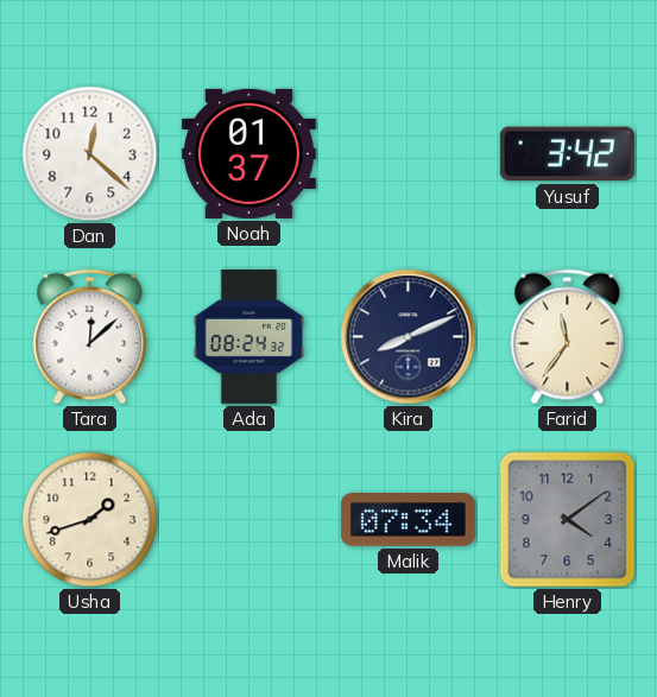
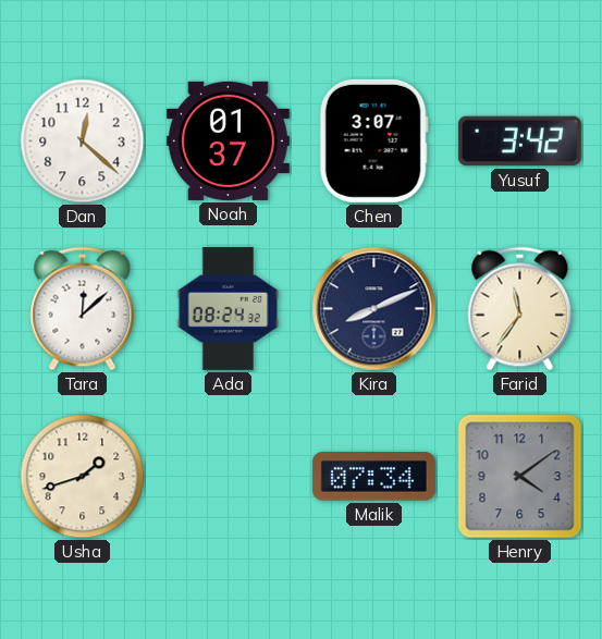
Chen: none -> 3:07
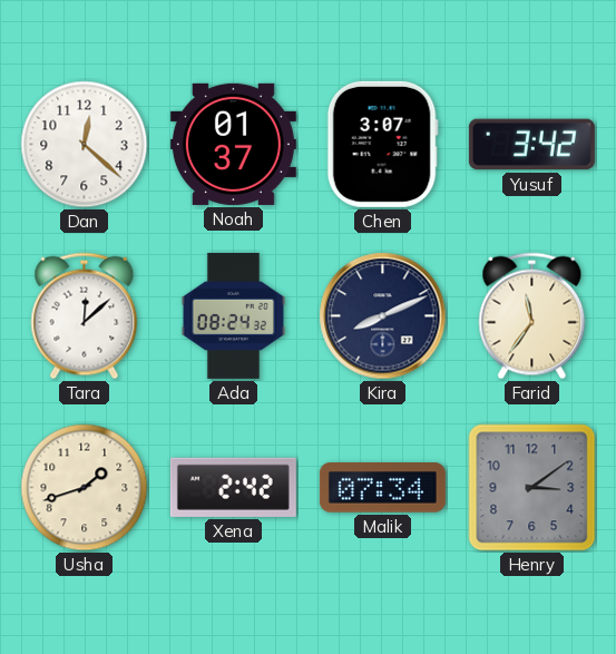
Xena: none -> 2:42
Henry: 4:09 -> 3:09
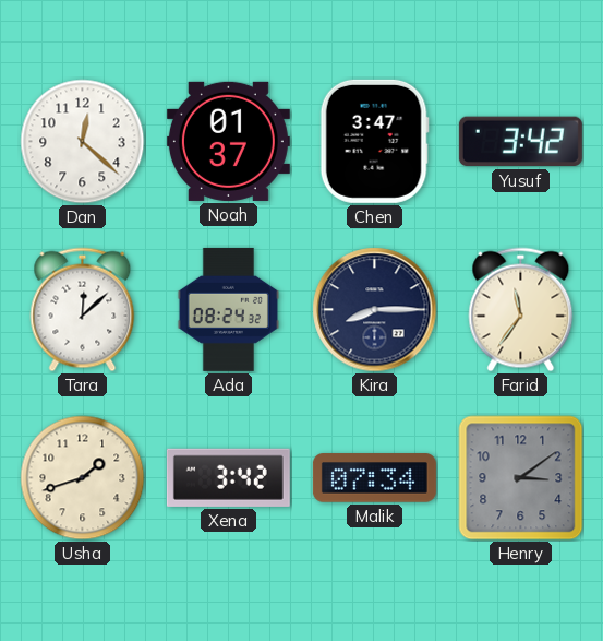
Chen: 3:07 -> 3:47
Kira: 8:11 -> 8:15
Xena: 2:42 -> 3:42
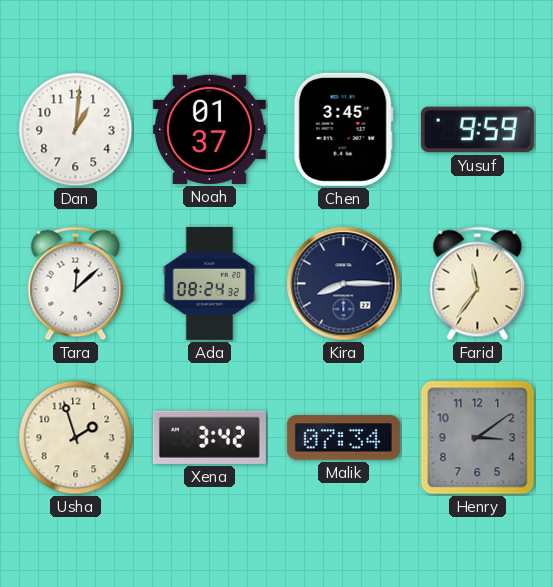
Dan: 12:22 -> 1:01
Chen: 3:47 -> 3:45
Yusuf: 3:42 -> 9:59
Usha: 1:42 -> 1:57
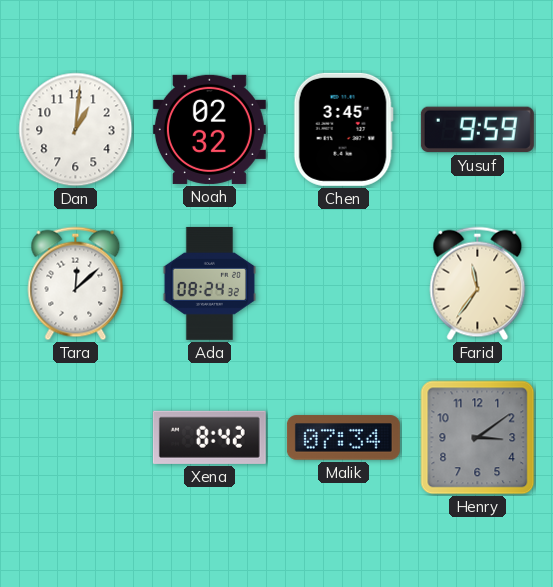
Noah: 01:37 -> 02:32
Kira: 8:15 -> none
Usha: 1:57 -> none
Xena: 3:42 -> 8:42
